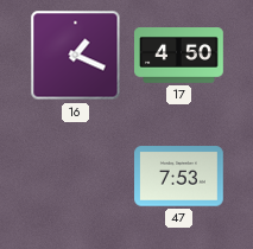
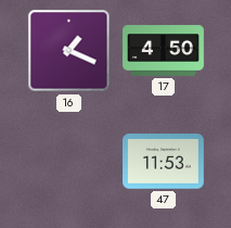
47: 7:53 -> 11:53
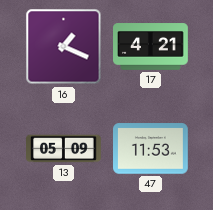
17: 4:50 -> 4:21
13: none -> 05:09
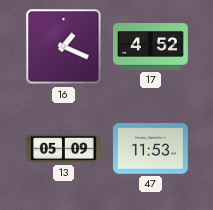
17: 4:21 -> 4:52
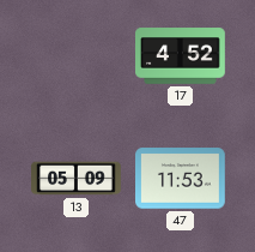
16: 1:19 -> none
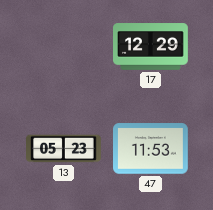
17: 4:52 -> 12:29
13: 05:09 -> 05:23
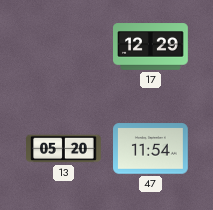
13: 05:23 -> 05:20
47: 11:53 -> 11:54
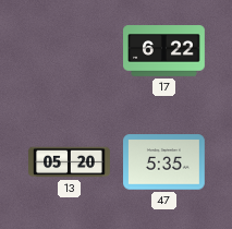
17: 12:29 -> 6:22
47: 11:54 -> 5:35
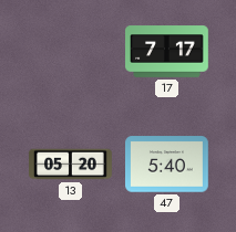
17: 6:22 -> 7:17
47: 5:35 -> 5:40
